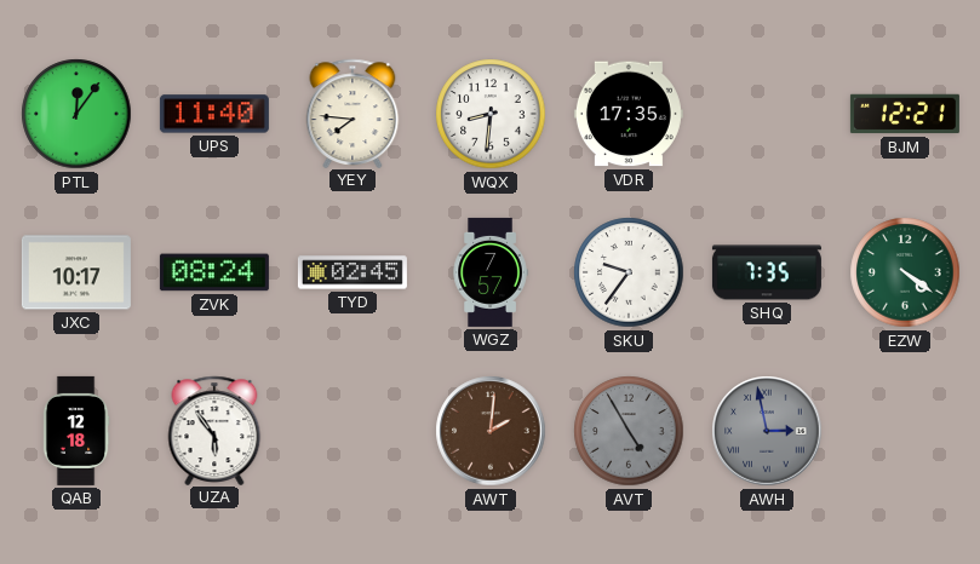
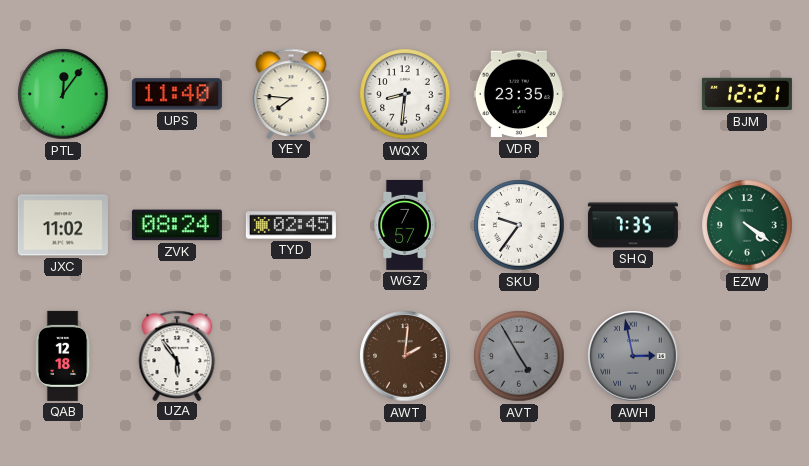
VDR: 17:35 -> 23:35
JXC: 10:17 -> 11:02
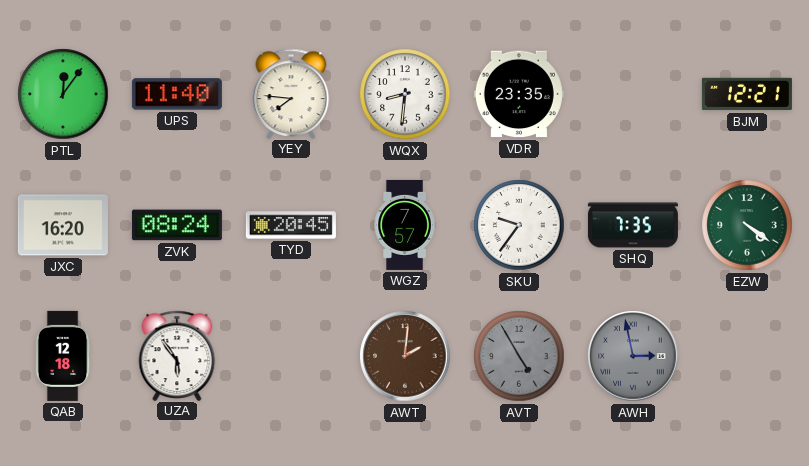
JXC: 11:02 -> 16:20
TYD: 02:45 -> 20:45
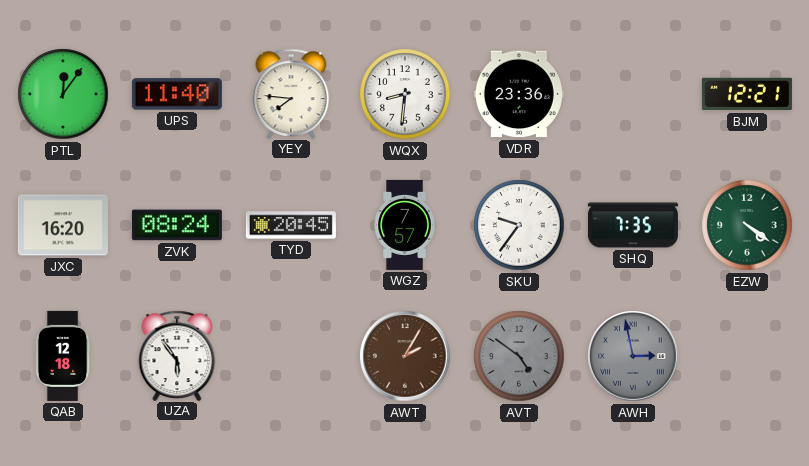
VDR: 23:35 -> 23:36
AWT: 2:01 -> 2:05
AVT: 4:55 -> 4:51
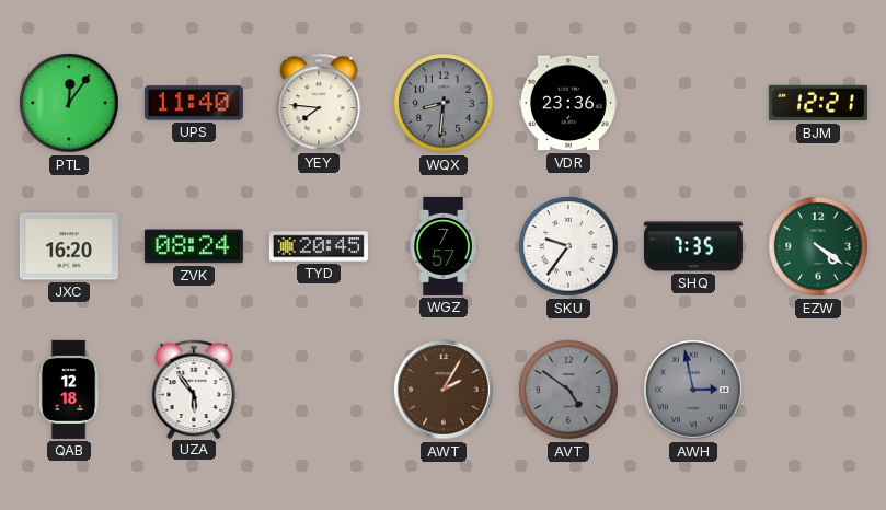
WQX dial: white -> grey
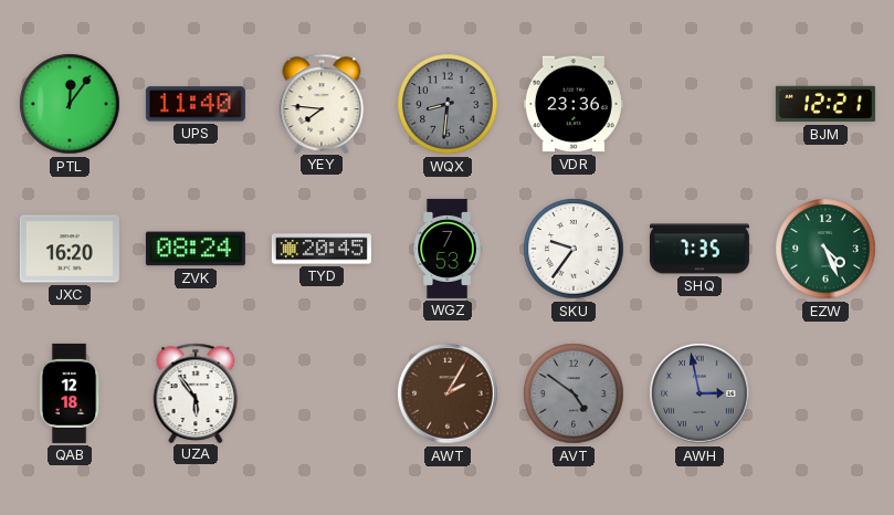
WGZ: 7:57 -> 7:53
EZW: 4:21 -> 4:26
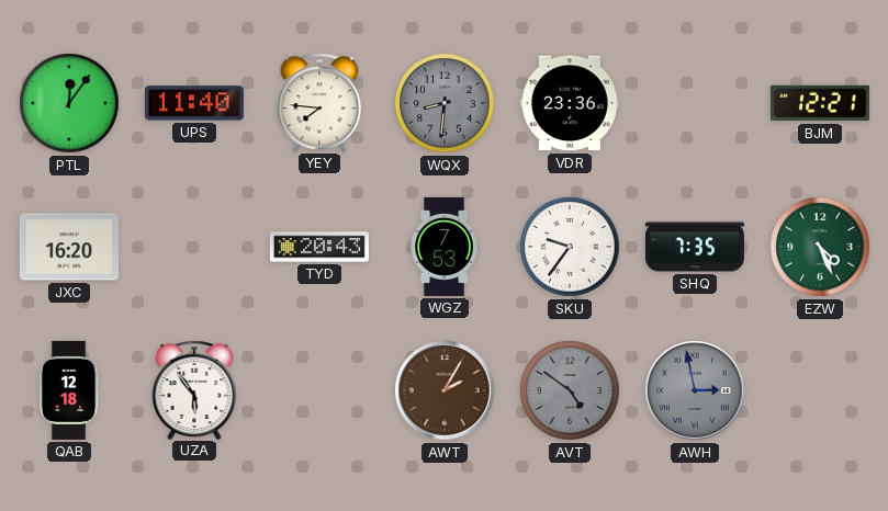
ZVK: 08:24 -> none
TYD: 20:45 -> 20:43
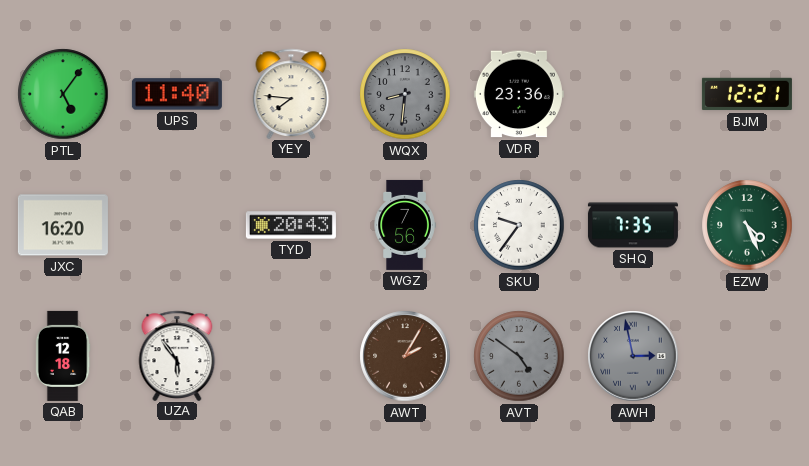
PTL: 12:06 -> 5:06
WGZ: 7:53 -> 7:56
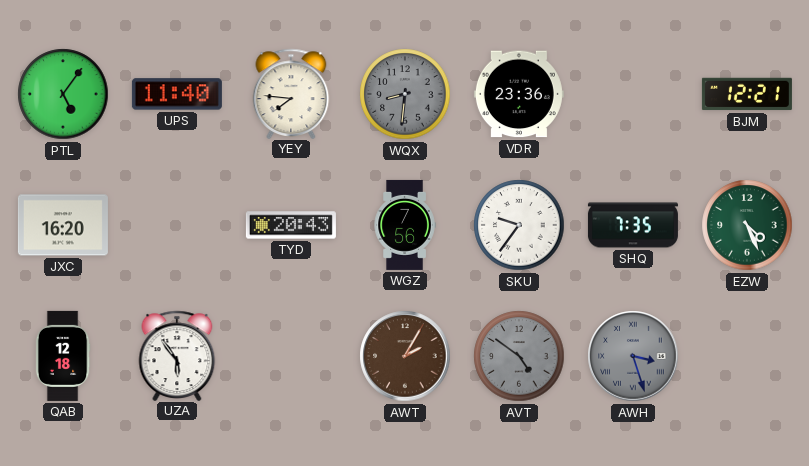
AWH: 2:58 -> 3:27
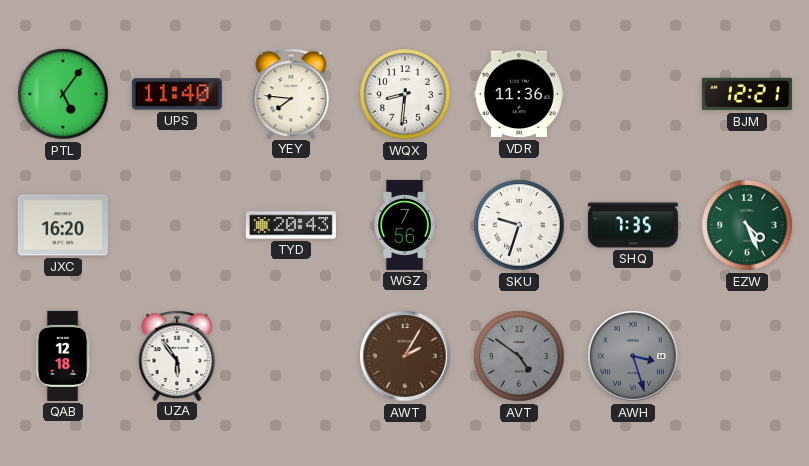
WQX dial: grey -> white
VDR: 23:36 -> 11:36
SKU: 9:36 -> 9:33
